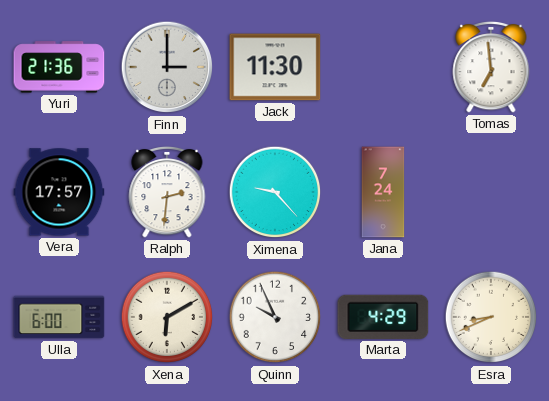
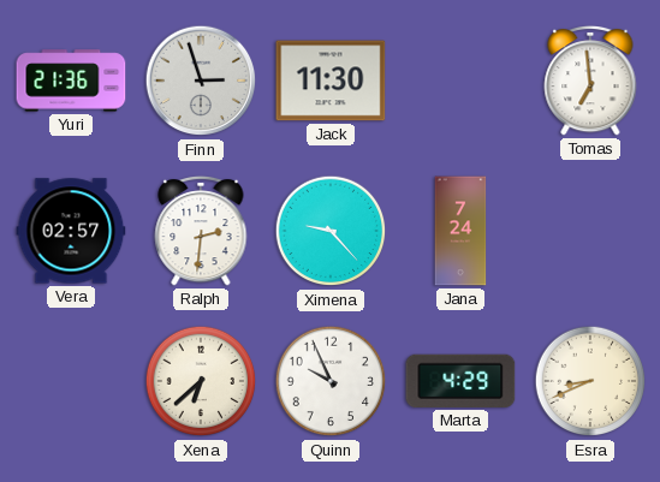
Finn: 3:00 -> 2:57
Vera: 17:57 -> 02:57
Ulla: 6:00 -> none
Xena: 6:10 -> 6:38
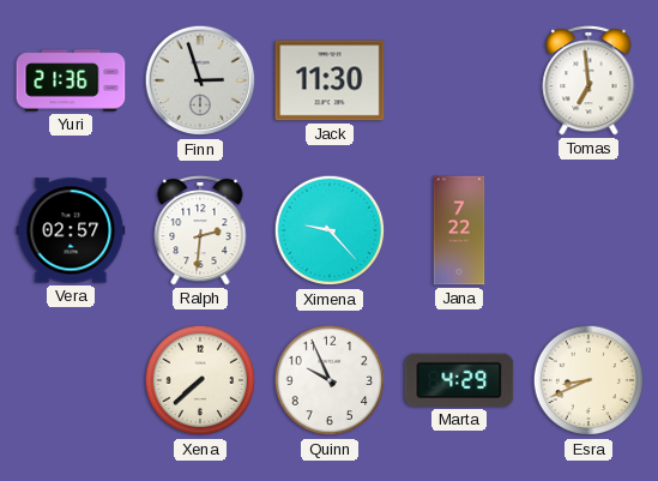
Jana: 7:24 -> 7:22
Xena: 6:38 -> 7:38
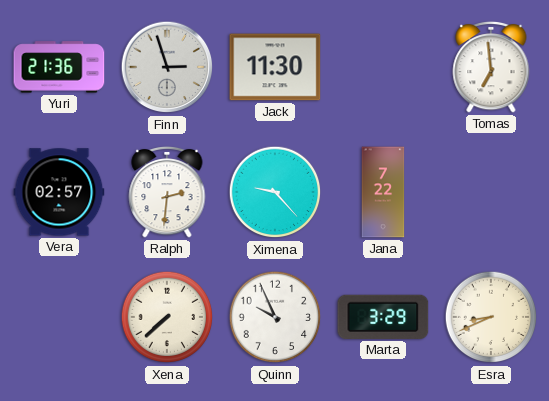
Marta: 4:29 -> 3:29
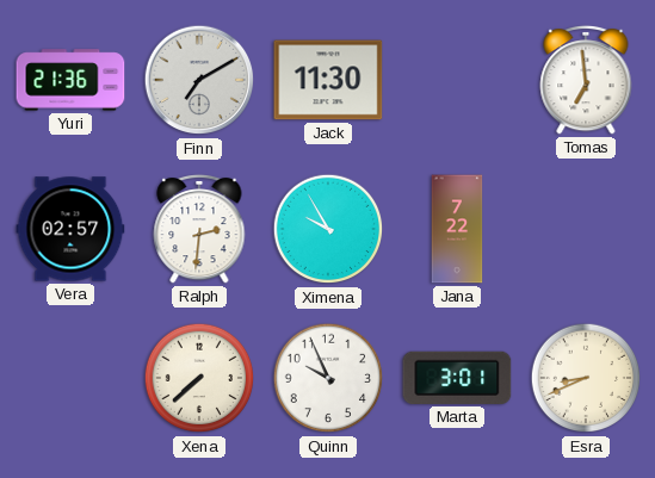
Finn: 2:57 -> 7:10
Ximena: 9:23 -> 9:55
Marta: 3:29 -> 3:01
